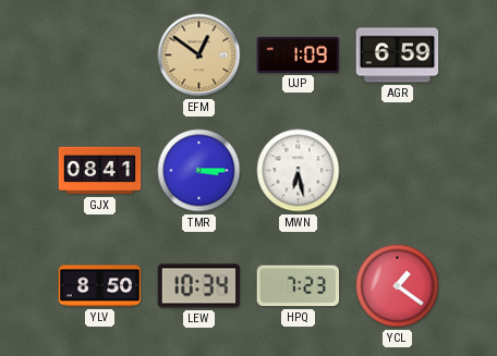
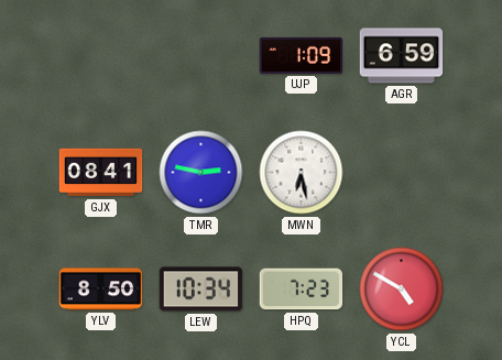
EFM: 12:51 -> none
TMR: 3:15 -> 2:47
YCL: 1:21 -> 4:50
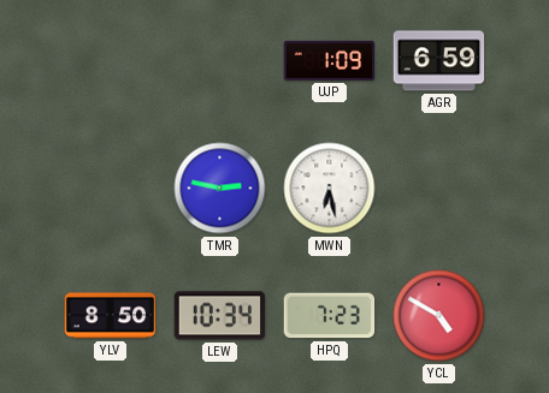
GJX: 08:41 -> none
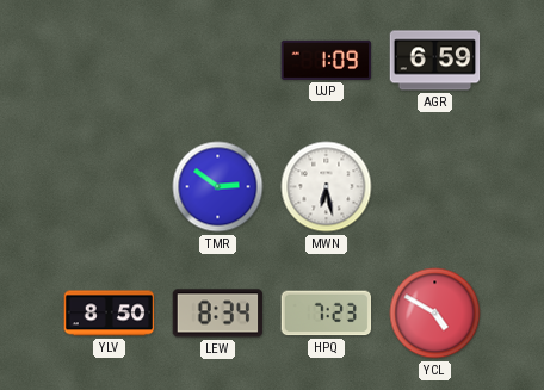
TMR: 2:47 -> 2:51
LEW: 10:34 -> 8:34
